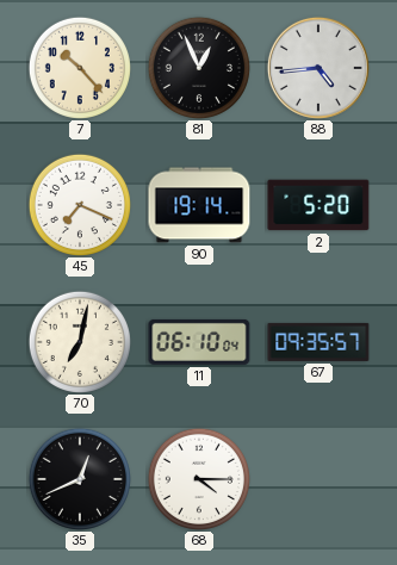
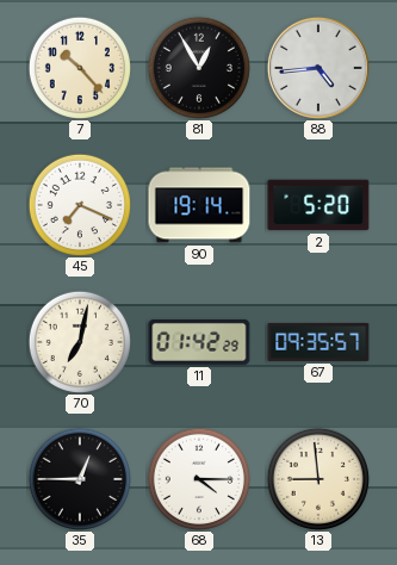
81: 12:56 -> 12:55
11: 06:10 -> 01:42
35: 12:41 -> 12:45
13: none -> 8:59
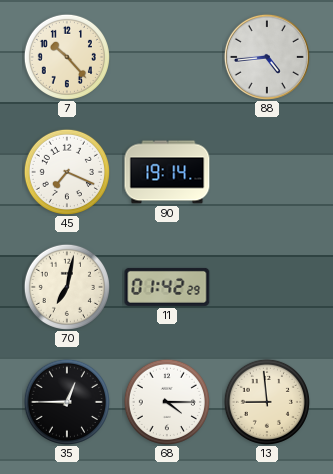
81: 12:55 -> none
2: 5:20 -> none
67: 09:35 -> none
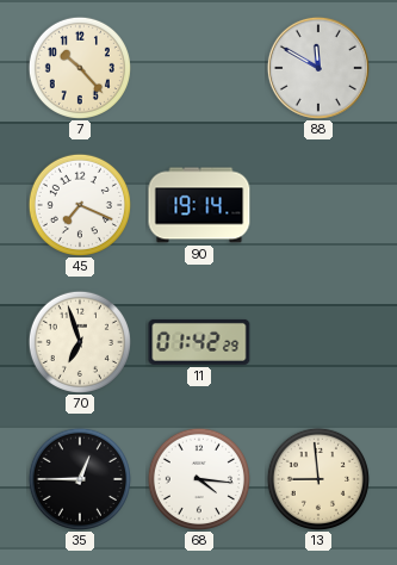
88: 4:44 -> 11:50
70: 7:02 -> 6:57
68: 4:15 -> 4:16
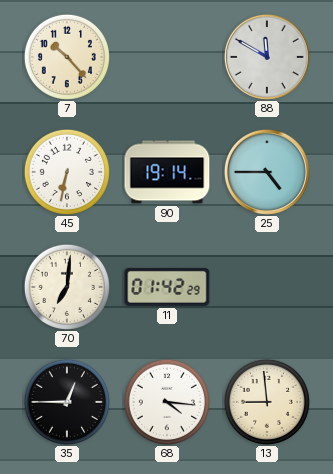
45: 7:19 -> 6:32
25: none -> 4:45
70: 6:57 -> 7:01
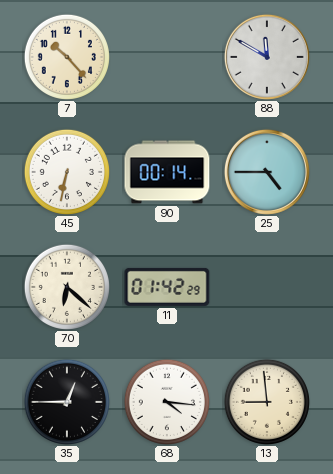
90: 19:14 -> 00:14
70: 7:01 -> 6:22
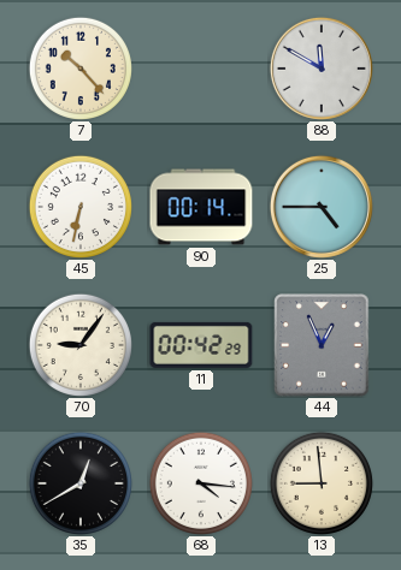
70: 6:22 -> 9:06
11: 01:42 -> 00:42
44: none -> 12:56
35: 12:45 -> 12:40
